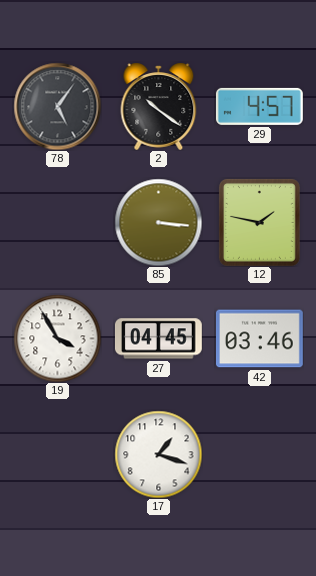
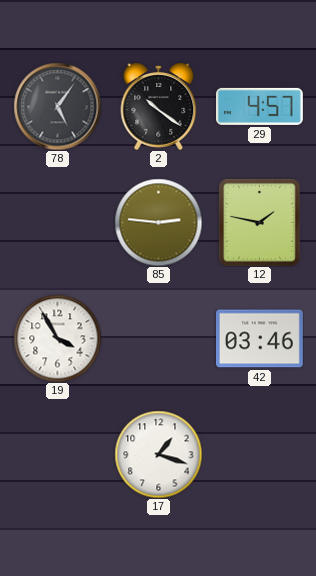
85: 3:16 -> 2:46
27: 04:45 -> none
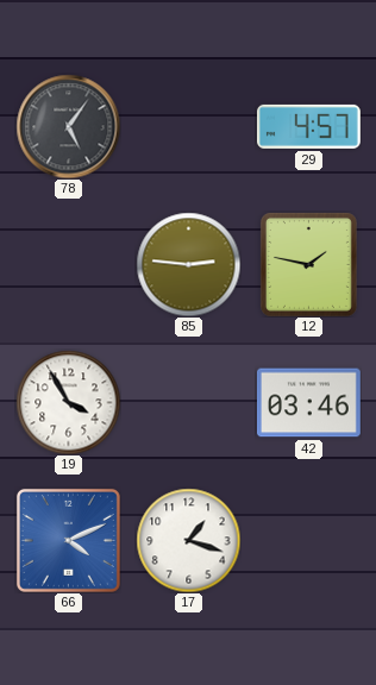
2: 10:21 -> none
66: none -> 4:11
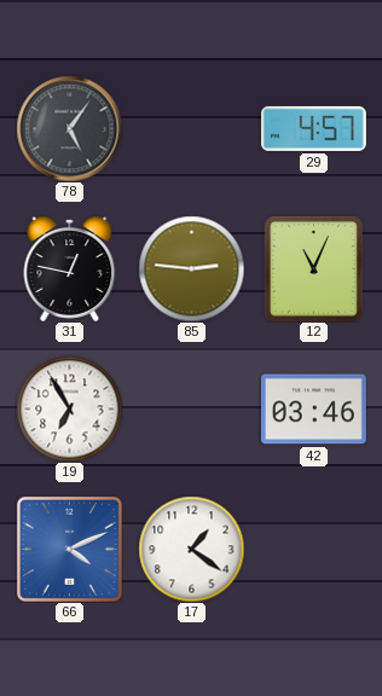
31: none -> 12:47
12: 1:47 -> 11:04
19: 3:55 -> 6:55
17: 1:18 -> 1:21
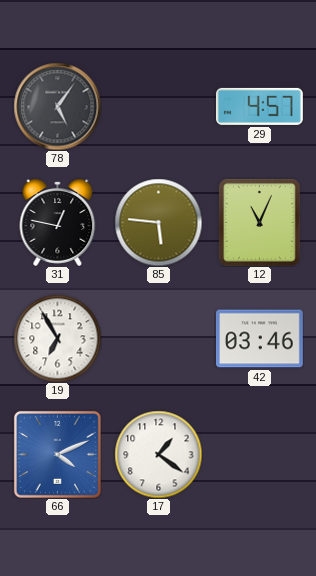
85: 2:46 -> 5:46
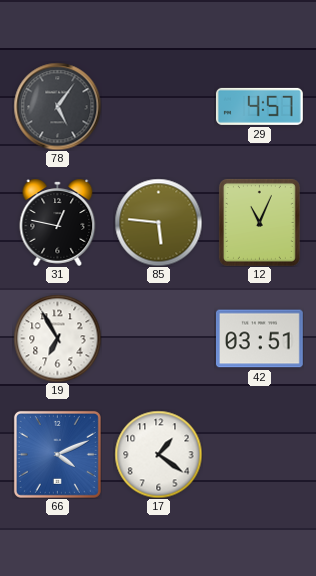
42: 03:46 -> 03:51
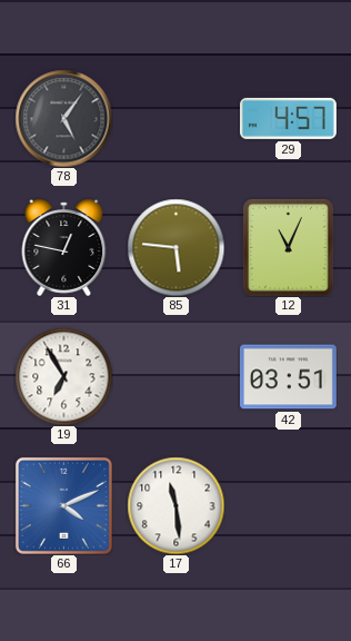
17: 1:21 -> 11:29
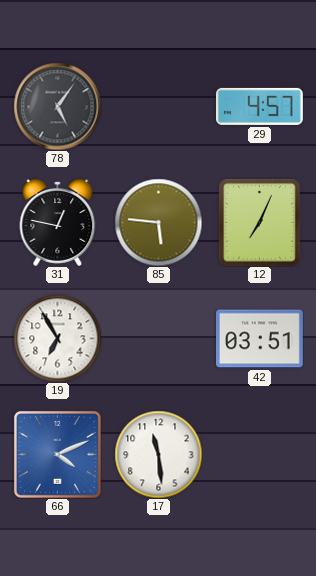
12: 11:04 -> 7:04
